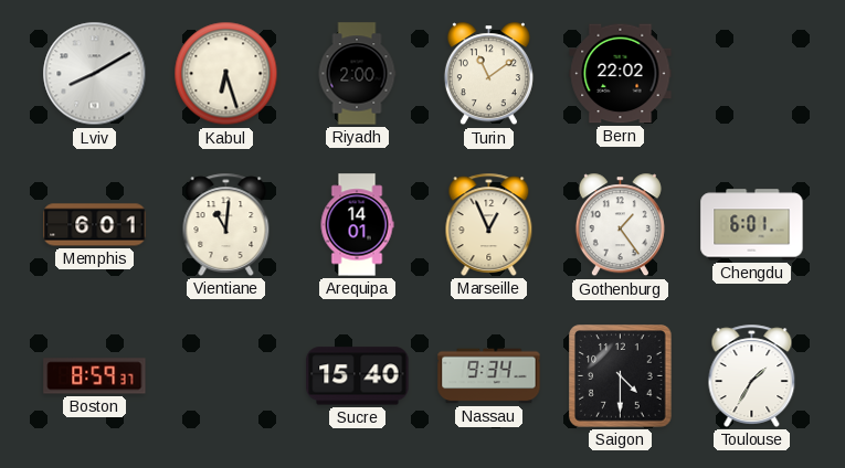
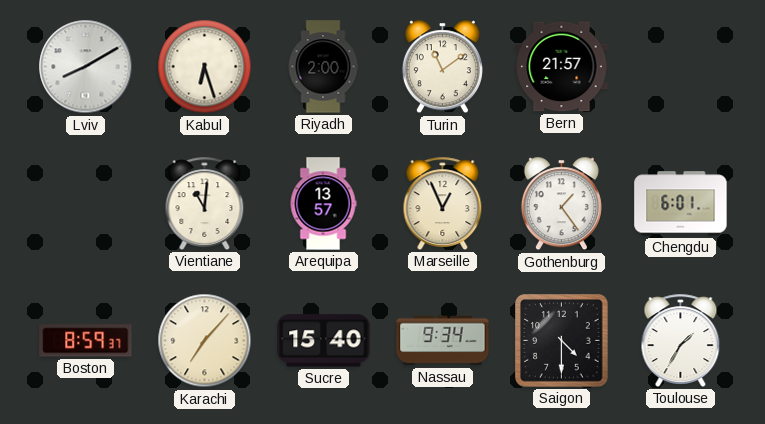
Bern: 22:02 -> 21:57
Memphis: 6:01 -> none
Arequipa: 14:01 -> 13:57
Karachi: none -> 7:07
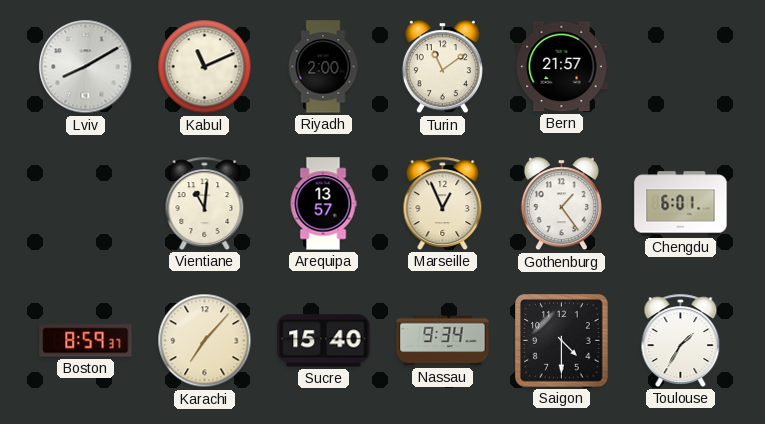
Kabul: 6:27 -> 11:11
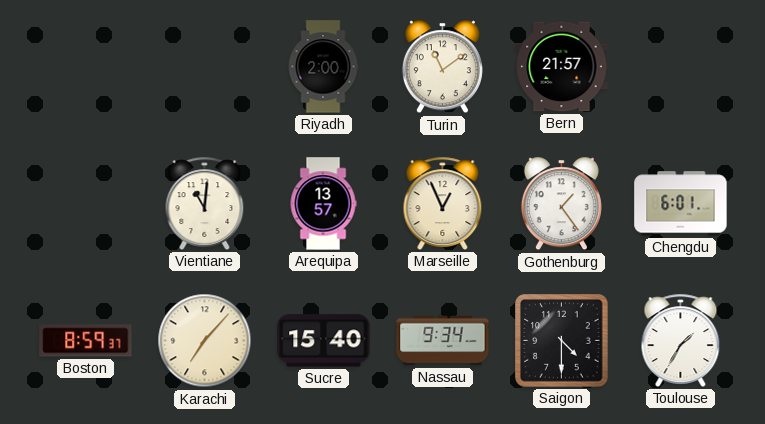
Lviv: 8:10 -> none
Kabul: 11:11 -> none
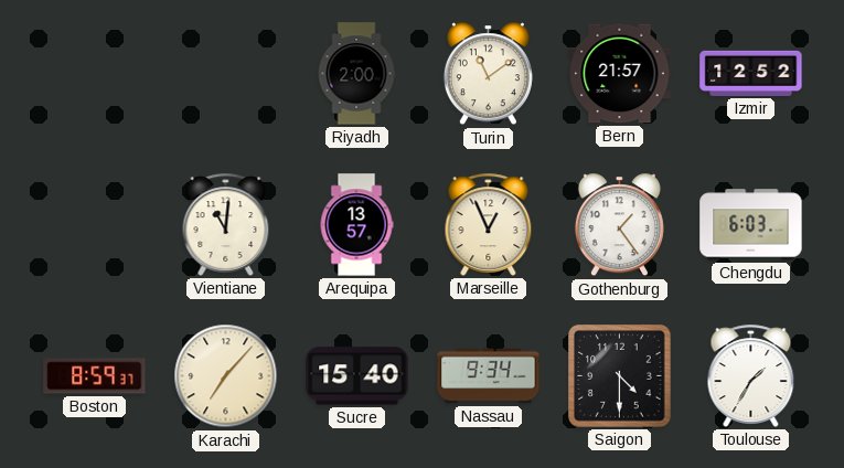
Izmir: none -> 12:52
Chengdu: 6:01 -> 6:03
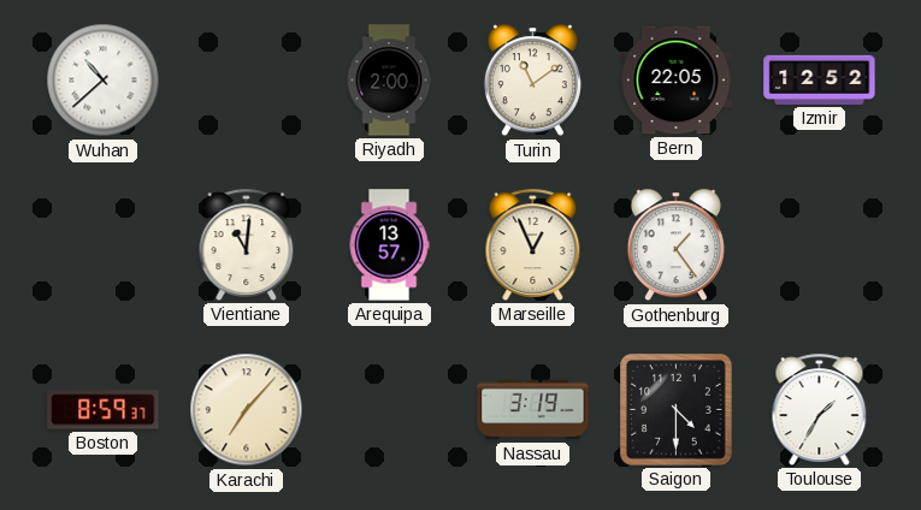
Wuhan: none -> 10:38
Bern: 21:57 -> 22:05
Chengdu: 6:03 -> none
Sucre: 15:40 -> none
Nassau: 9:34 -> 3:19
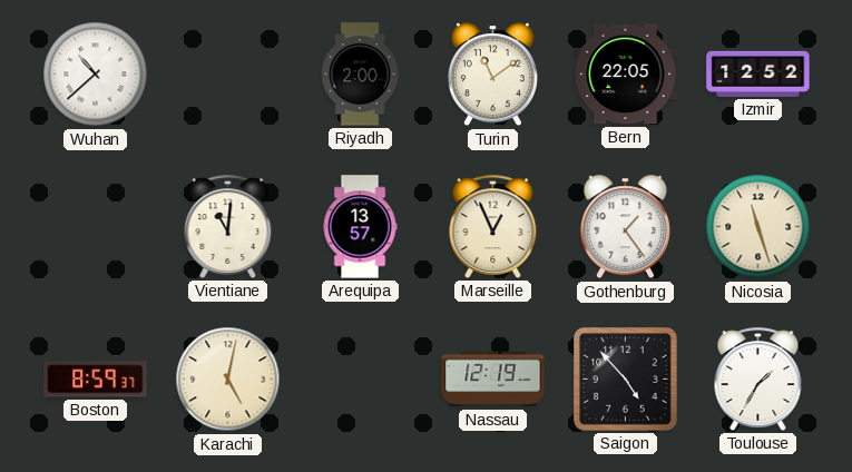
Nicosia: none -> 11:27
Karachi: 7:07 -> 5:02
Nassau: 3:19 -> 12:19
Saigon: 4:30 -> 4:53
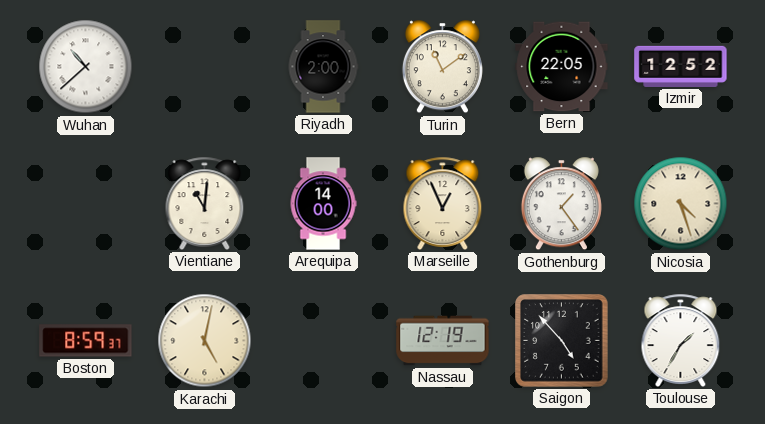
Arequipa: 13:57 -> 14:00
Nicosia: 11:27 -> 4:27
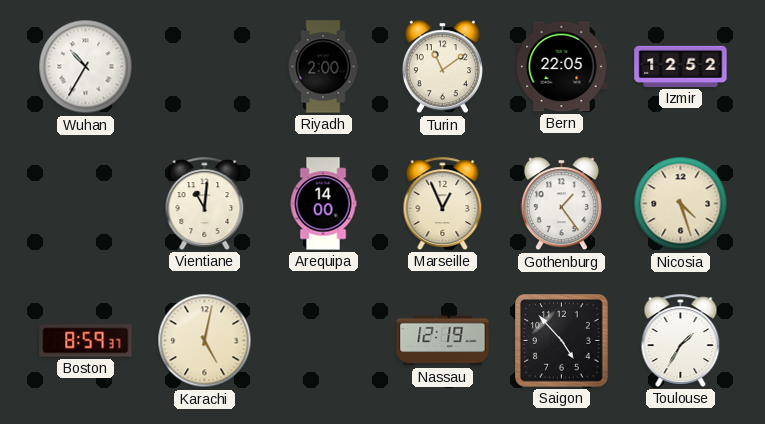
Wuhan: 10:38 -> 10:35
